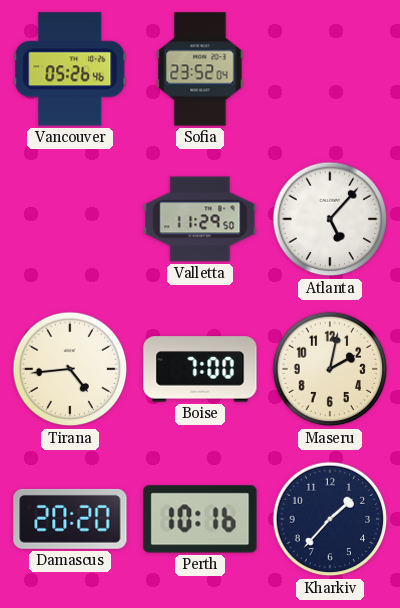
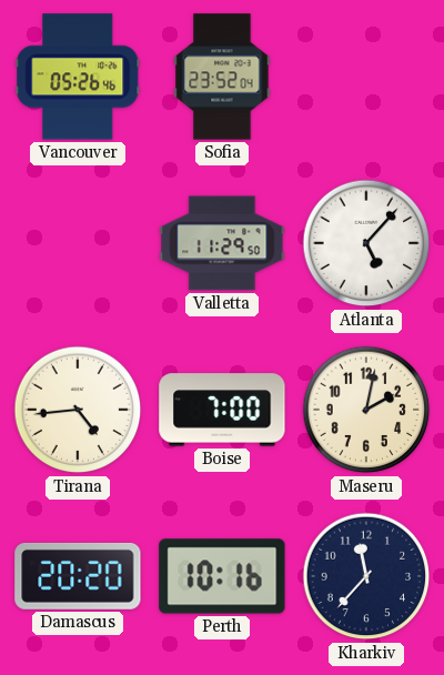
Kharkiv: 1:37 -> 11:37
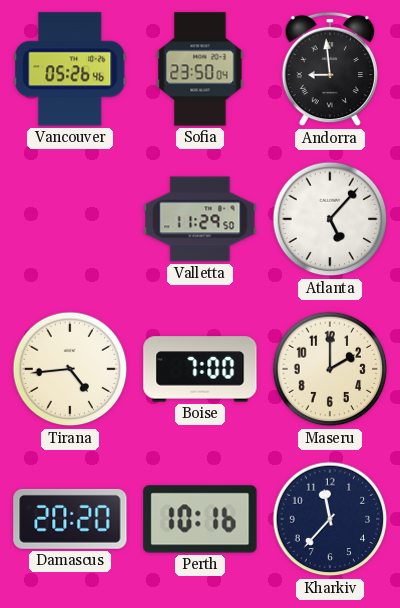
Sofia: 23:52 -> 23:50
Andorra: none -> 8:59
Maseru: 2:02 -> 2:00
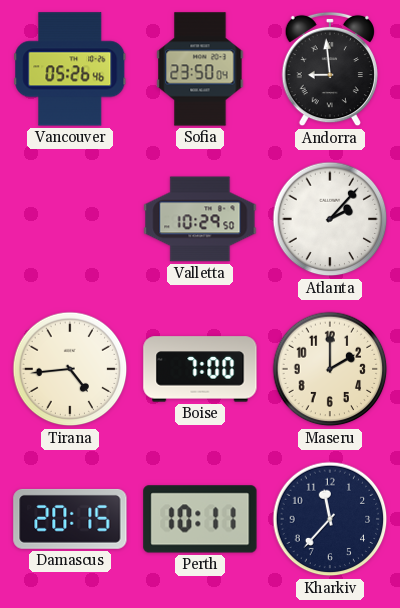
Valletta: 11:29 -> 10:29
Atlanta: 5:07 -> 2:07
Damascus: 20:20 -> 20:15
Perth: 10:16 -> 10:11
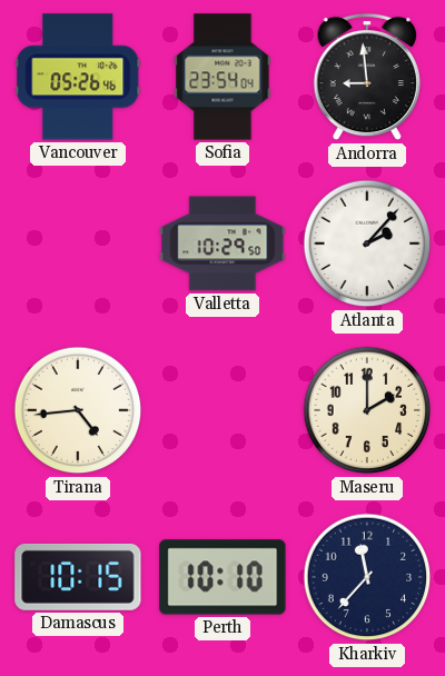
Sofia: 23:50 -> 23:54
Boise: 7:00 -> none
Damascus: 20:15 -> 10:15
Perth: 10:11 -> 10:10
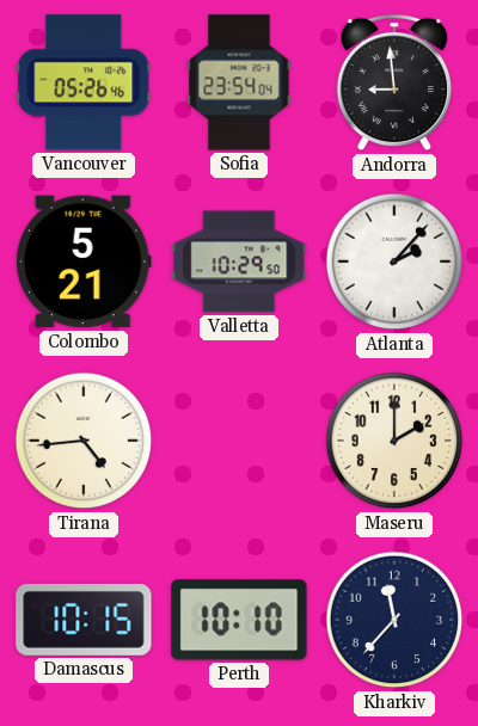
Colombo: none -> 5:21
